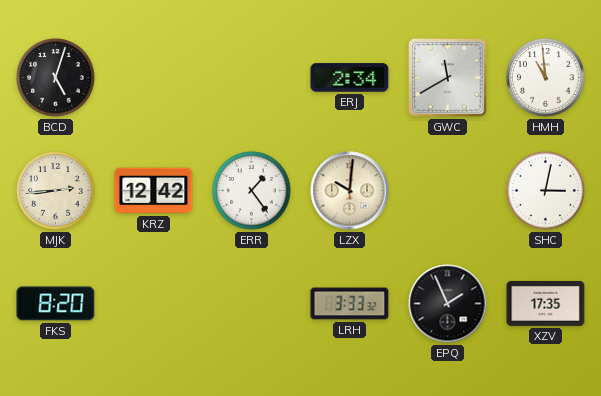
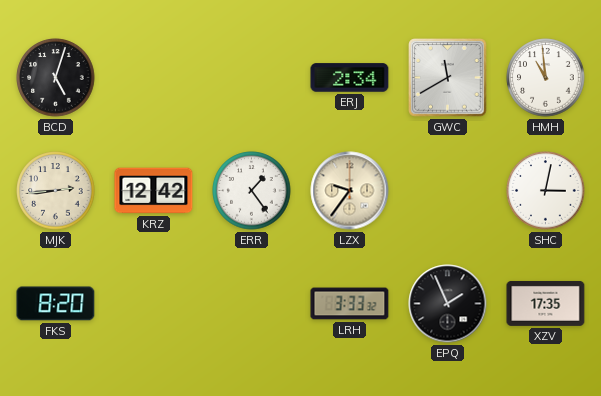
LZX: 10:01 -> 9:36
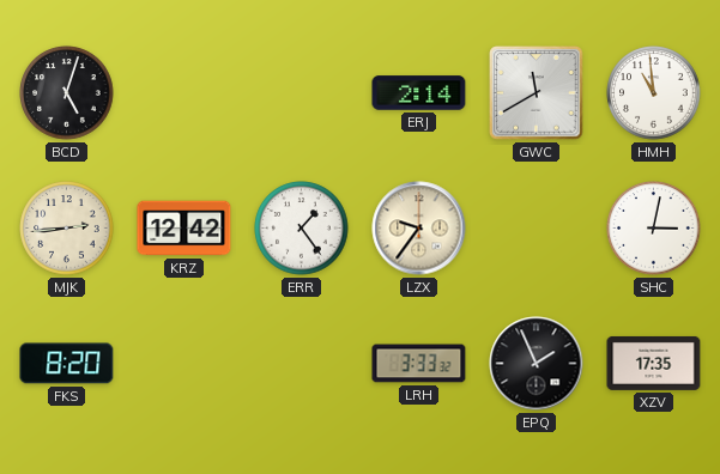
ERJ: 2:34 -> 2:14
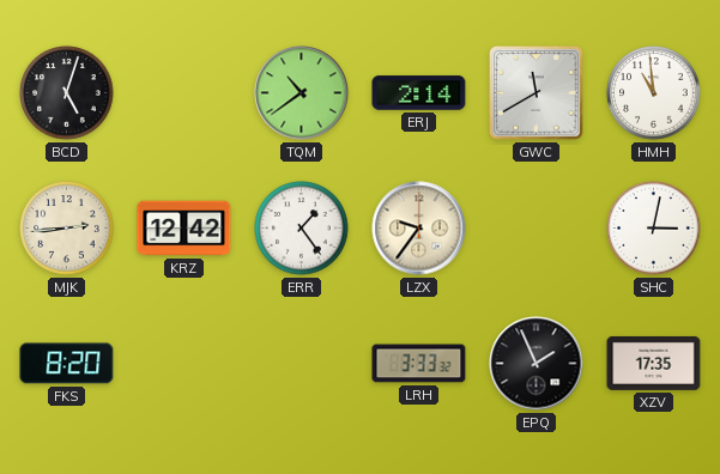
TQM: none -> 10:39
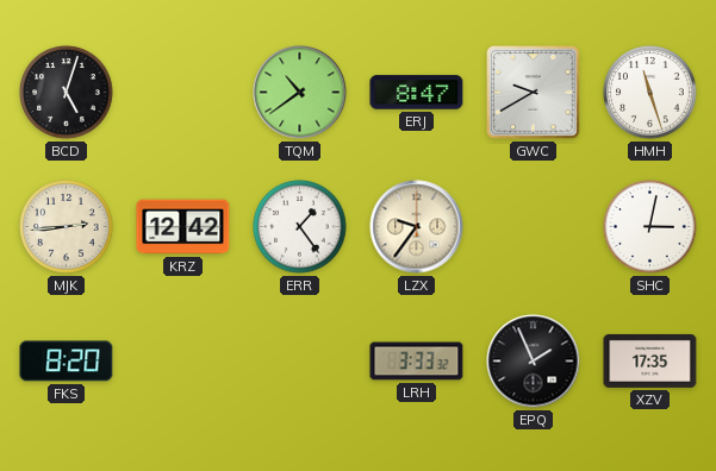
ERJ: 2:14 -> 8:47
GWC: 11:40 -> 9:40
HMH: 10:59 -> 11:27
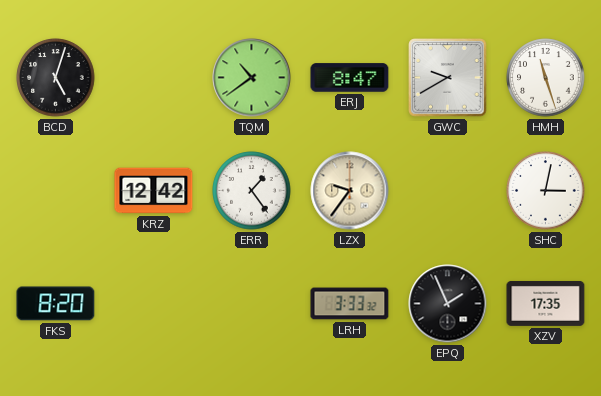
MJK: 2:44 -> none
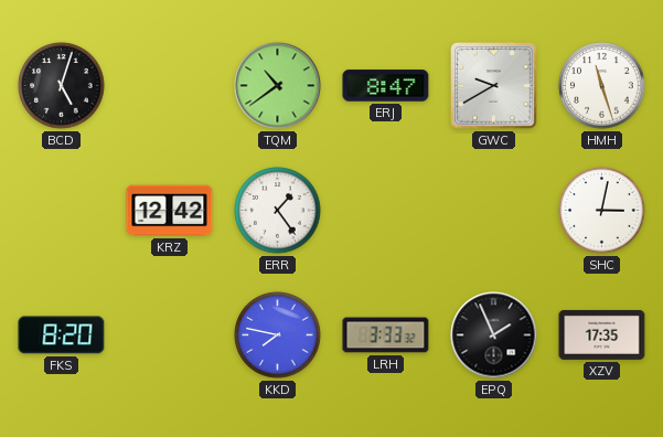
LZX: 9:36 -> none
KKD: none -> 7:47
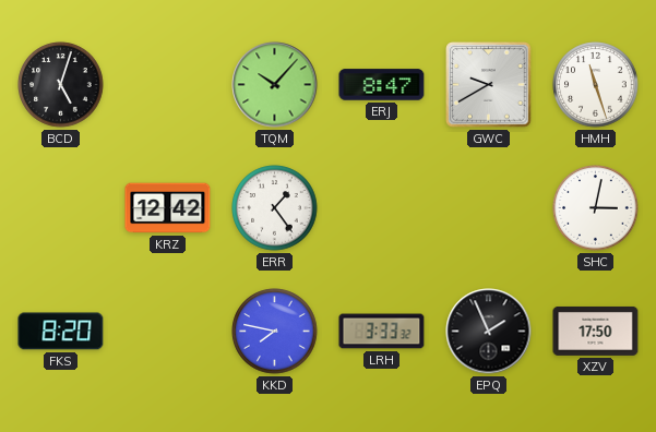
TQM: 10:39 -> 10:07
XZV: 17:35 -> 17:50
